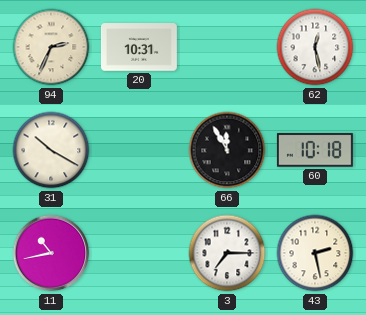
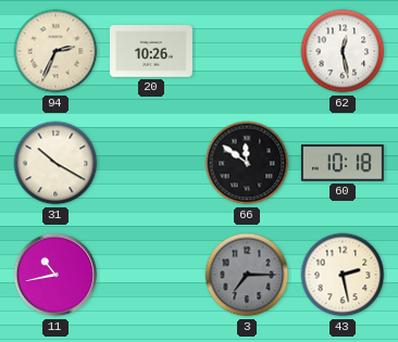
20: 10:31 -> 10:26
66: 11:55 -> 11:51
3 dial: white -> grey
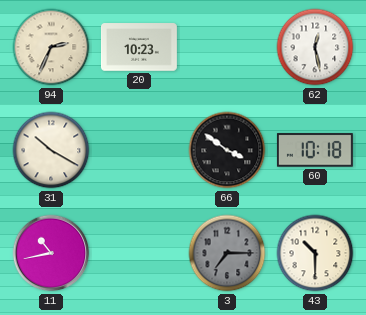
20: 10:26 -> 10:23
66: 11:51 -> 3:51
43: 2:28 -> 10:30
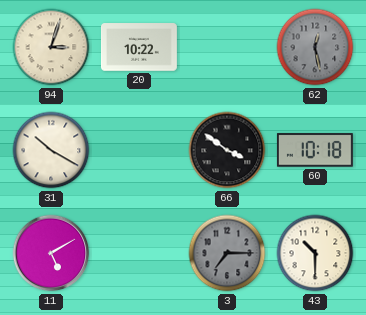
94: 2:34 -> 3:03
20: 10:23 -> 10:22
62 dial: white -> grey
11: 10:43 -> 5:10
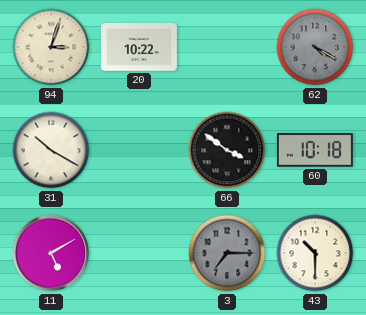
62: 12:28 -> 4:20
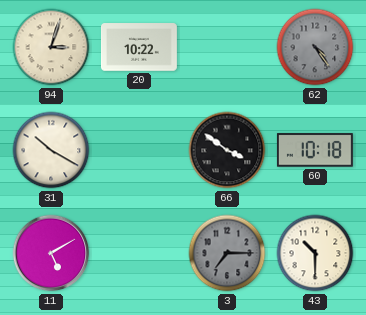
62: 4:20 -> 4:24
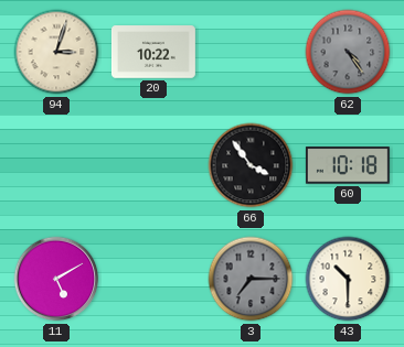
31: 10:20 -> none
66: 3:51 -> 3:54
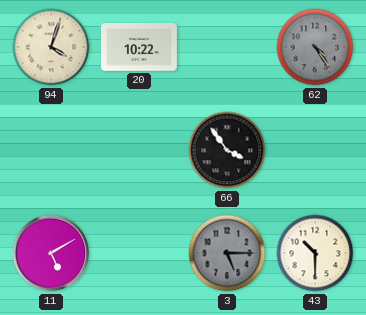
94: 3:03 -> 4:03
60: 10:18 -> none
3: 7:15 -> 5:15
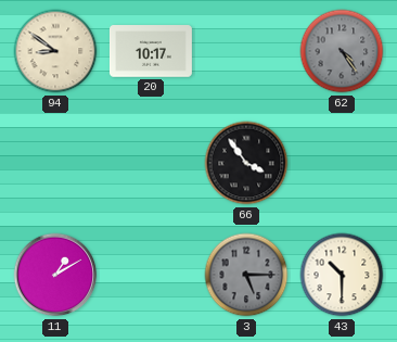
94: 4:03 -> 8:51
20: 10:22 -> 10:17
11: 5:10 -> 1:10
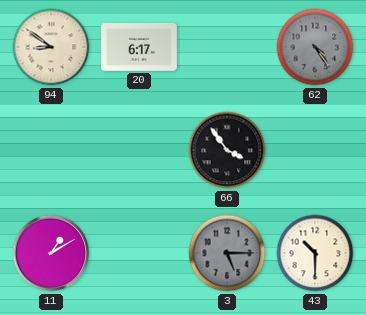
20: 10:17 -> 6:17
